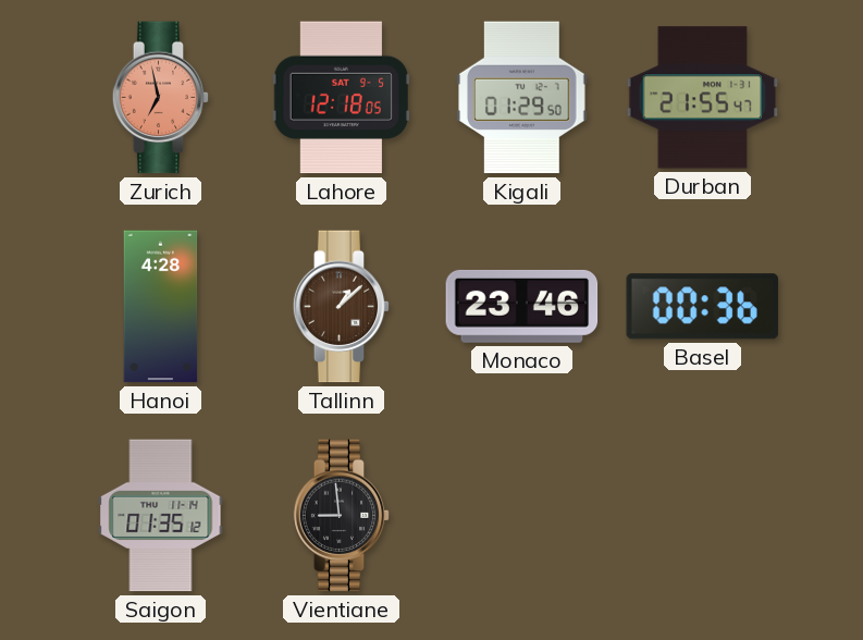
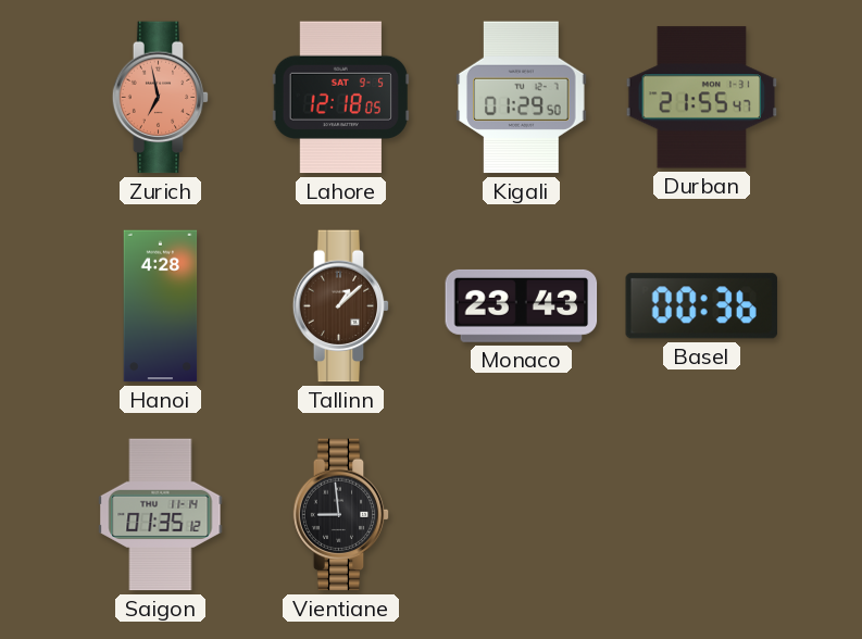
Monaco: 23:46 -> 23:43
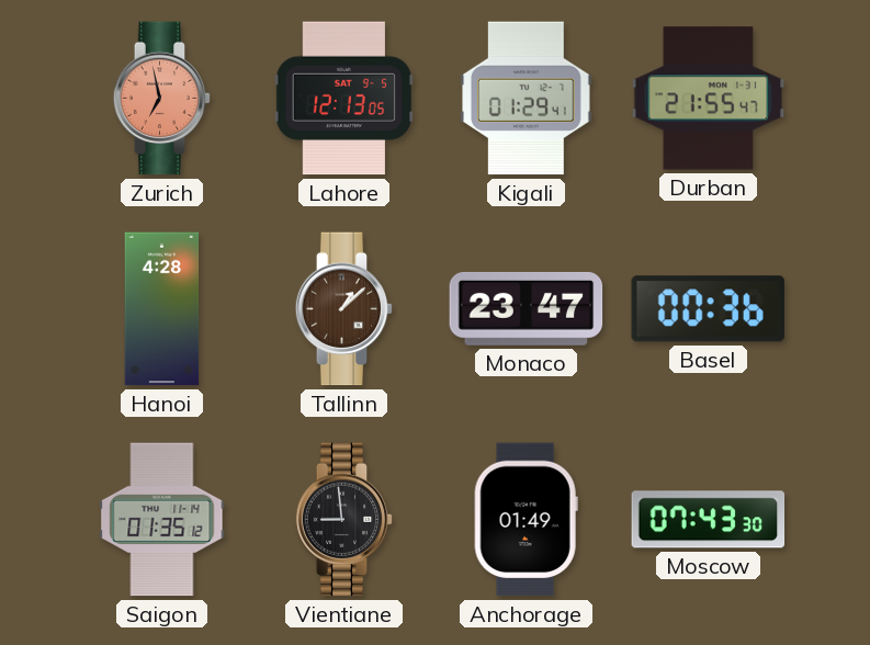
Lahore: 12:18 -> 12:13
Kigali: 01:29:50 -> 01:29:41
Monaco: 23:43 -> 23:47
Anchorage: none -> 01:49
Moscow: none -> 07:43
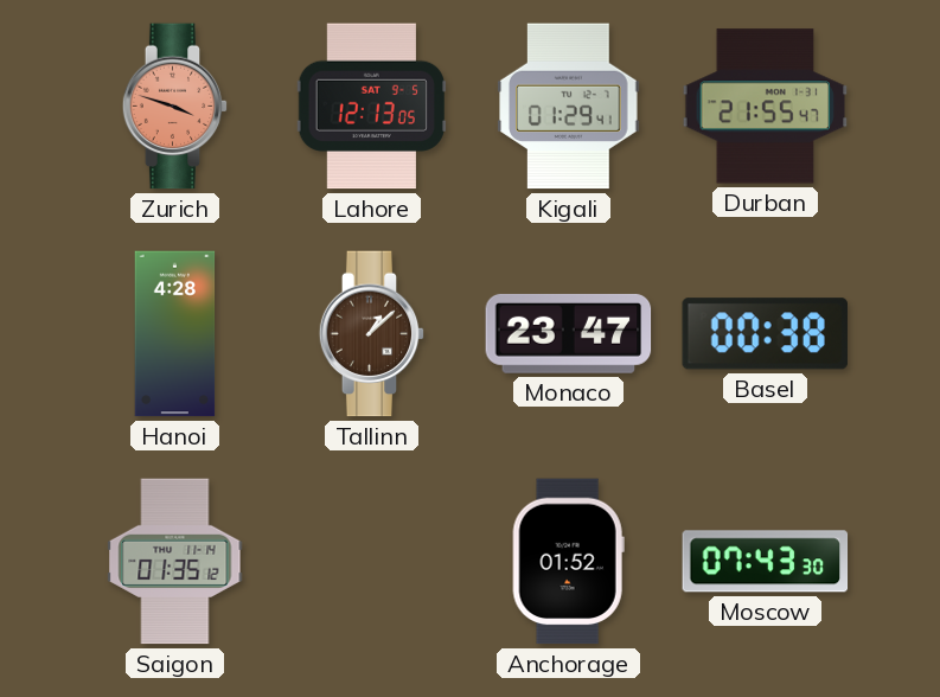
Zurich: 6:58 -> 3:48
Basel: 00:36 -> 00:38
Vientiane: 8:59 -> none
Anchorage: 01:49 -> 01:52
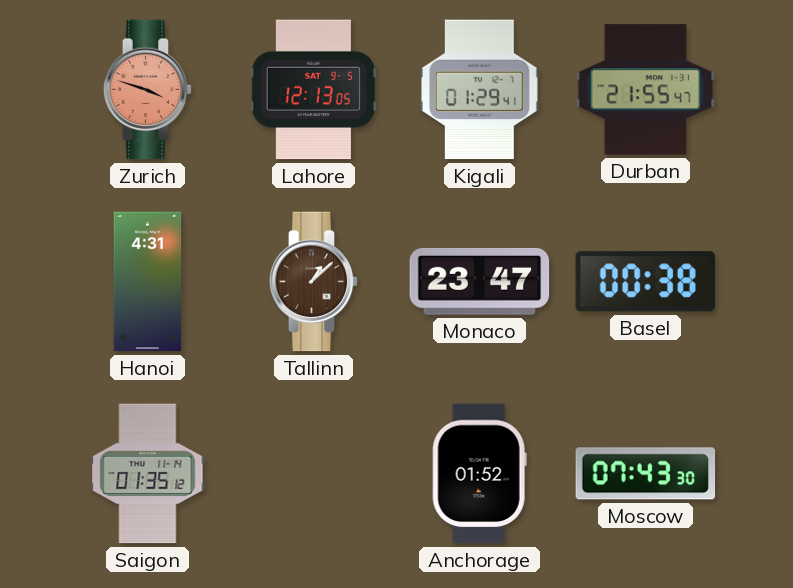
Hanoi: 4:28 -> 4:31
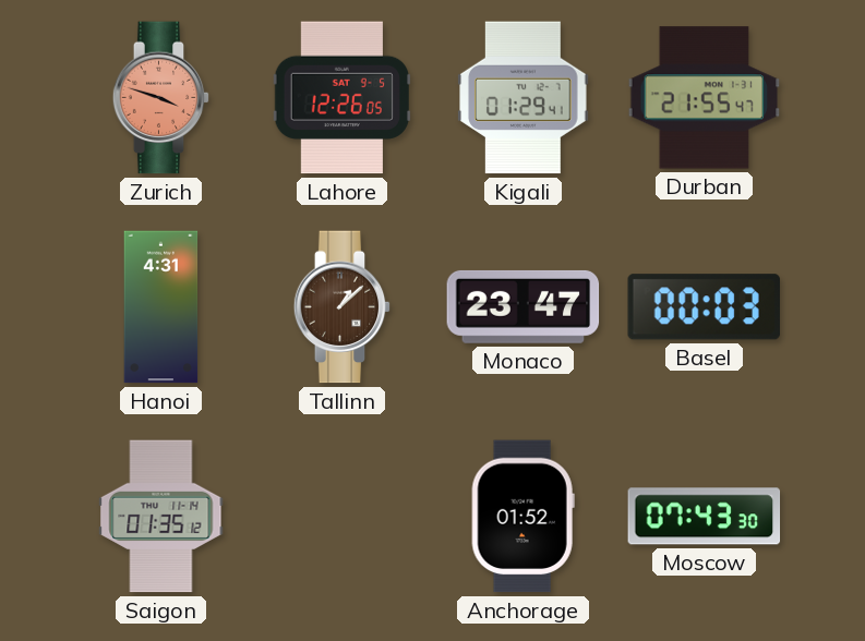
Lahore: 12:13 -> 12:26
Basel: 00:38 -> 00:03
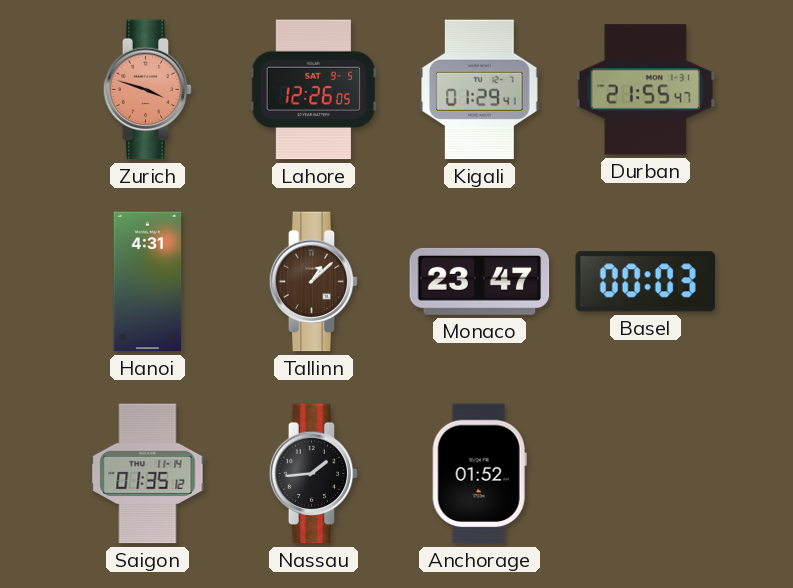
Nassau: none -> 1:44
Moscow: 07:43 -> none
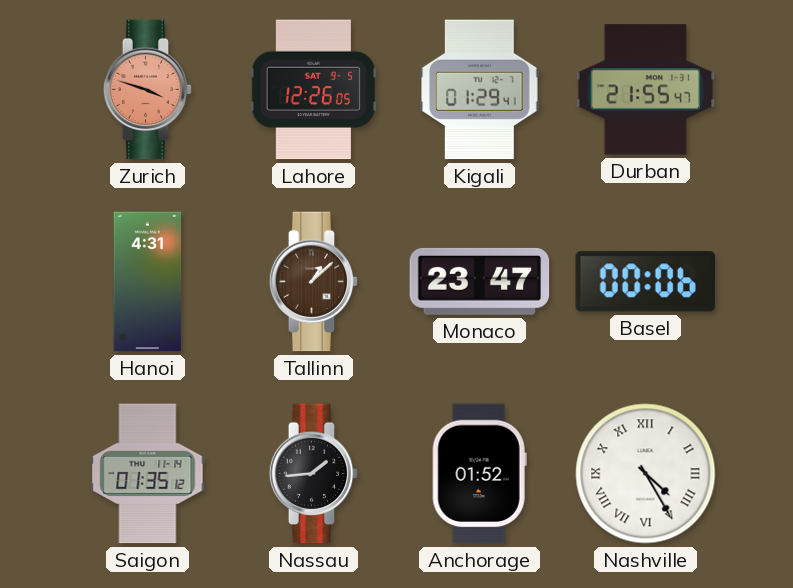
Basel: 00:03 -> 00:06
Nashville: none -> 4:25
